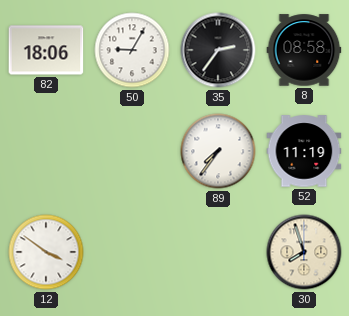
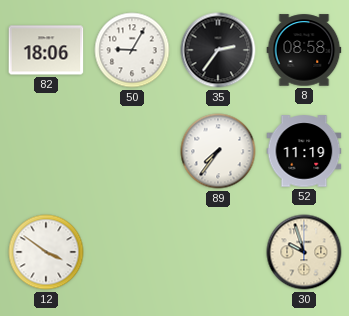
30: 7:57 -> 9:57
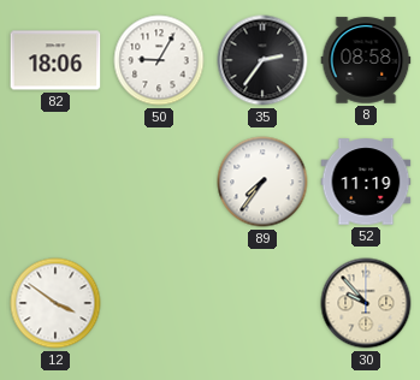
30: 9:57 -> 9:53
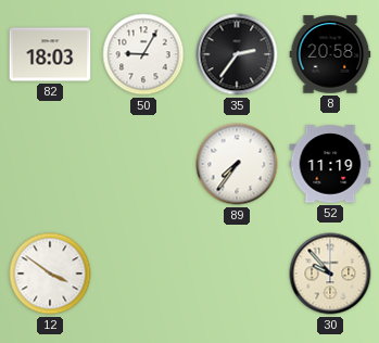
82: 18:06 -> 18:03
8: 08:58 -> 20:58
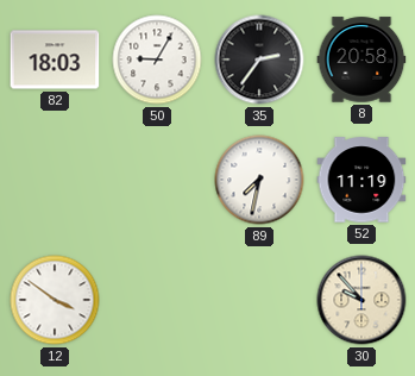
89: 7:36 -> 7:32
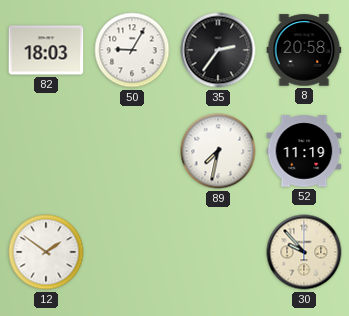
12: 3:51 -> 1:51
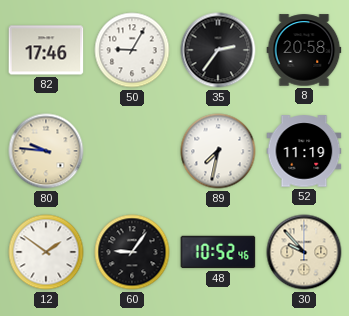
82: 18:03 -> 17:46
80: none -> 9:46
60: none -> 9:06
48: none -> 10:52
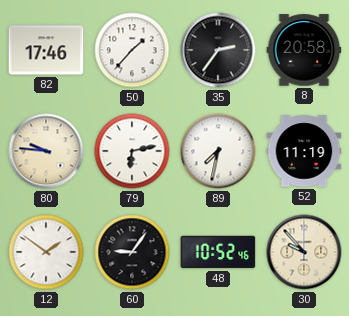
50: 9:05 -> 1:37
79: none -> 6:13
